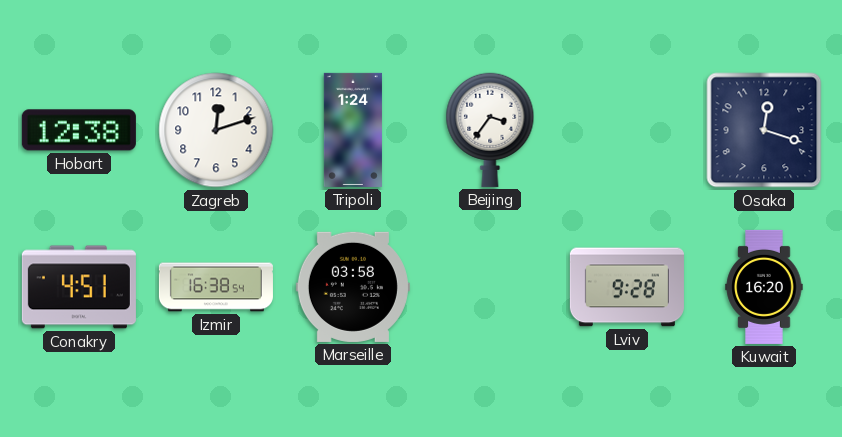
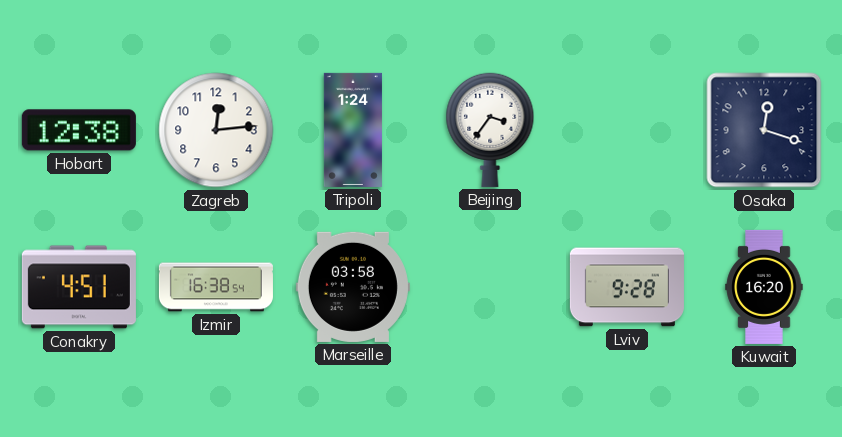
Zagreb: 12:12 -> 12:14
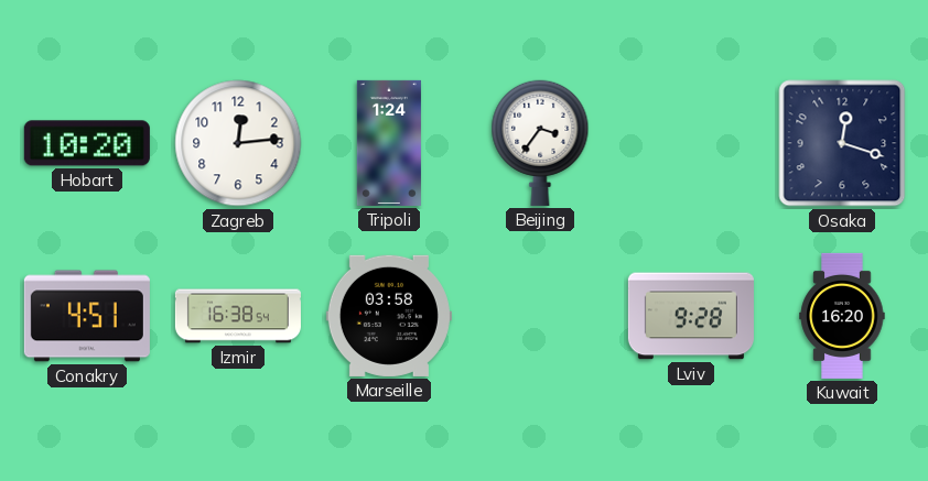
Hobart: 12:38 -> 10:20
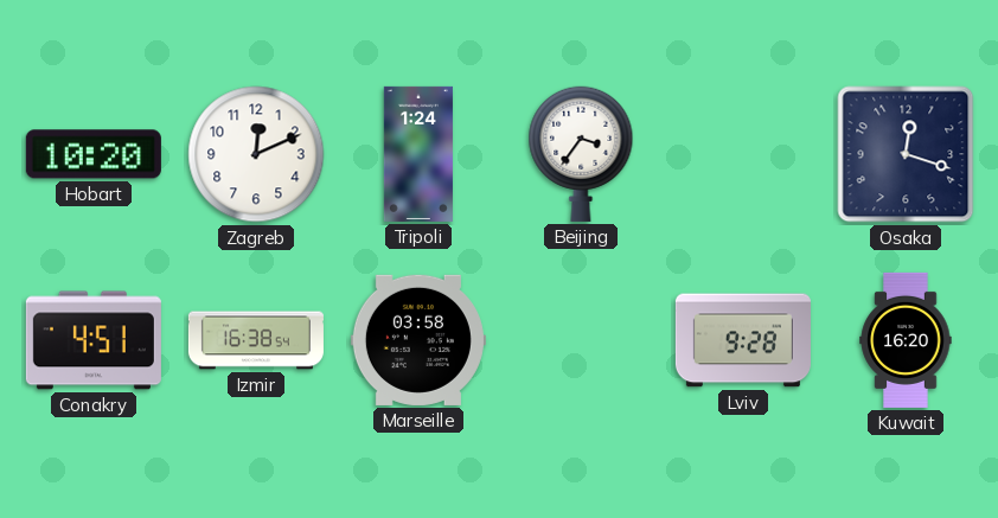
Zagreb: 12:14 -> 12:11
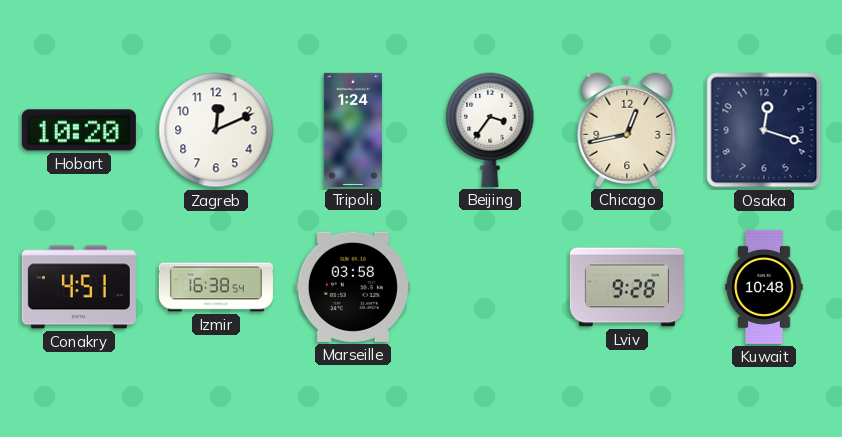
Chicago: none -> 12:43
Kuwait: 16:20 -> 10:48
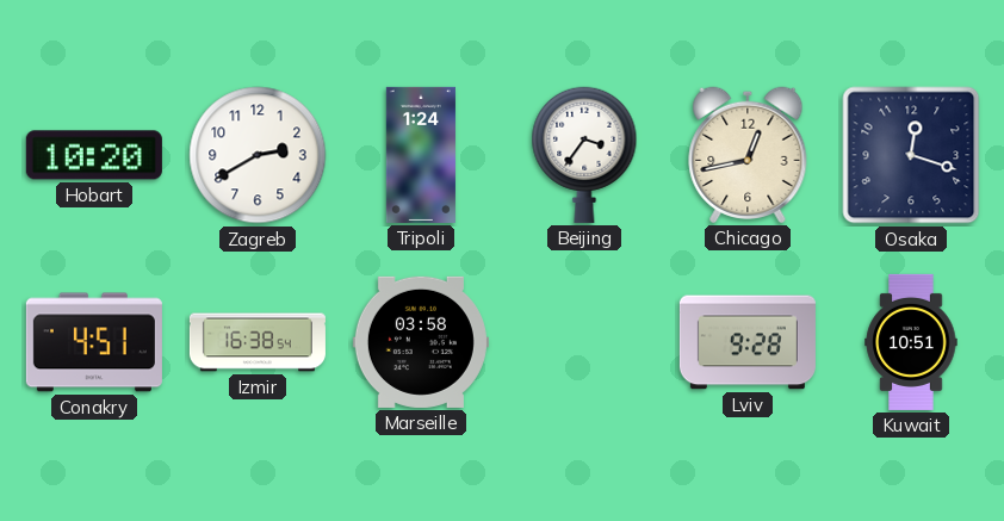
Zagreb: 12:11 -> 2:40
Kuwait: 10:48 -> 10:51
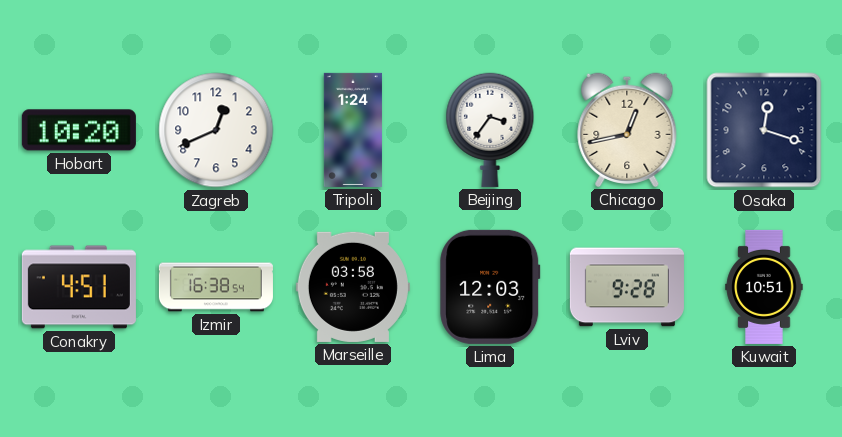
Zagreb: 2:40 -> 12:41
Lima: none -> 12:03
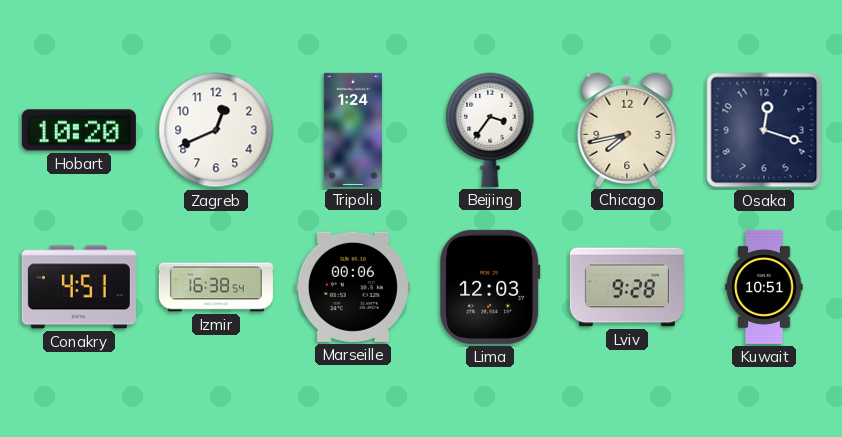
Chicago: 12:43 -> 7:43
Marseille: 03:58 -> 00:06
